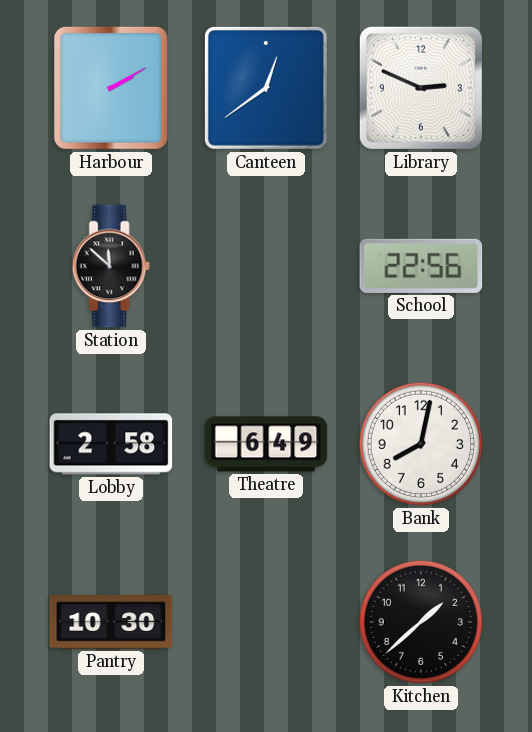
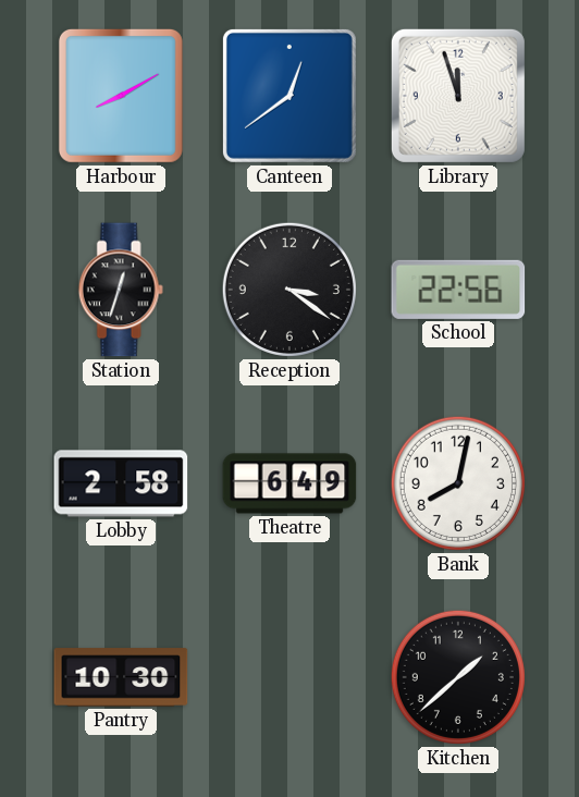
Harbour: 2:10 -> 8:10
Library: 2:49 -> 11:57
Station: 11:52 -> 12:33
Reception: none -> 3:21
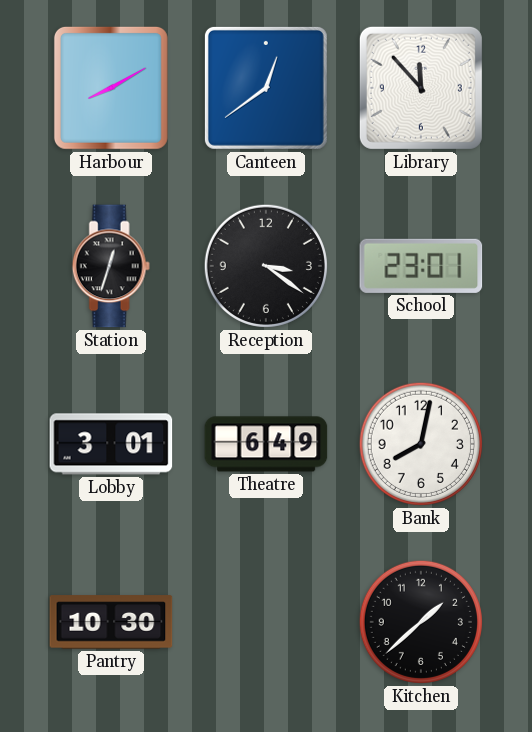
Library: 11:57 -> 11:53
School: 22:56 -> 23:01
Lobby: 2:58 -> 3:01
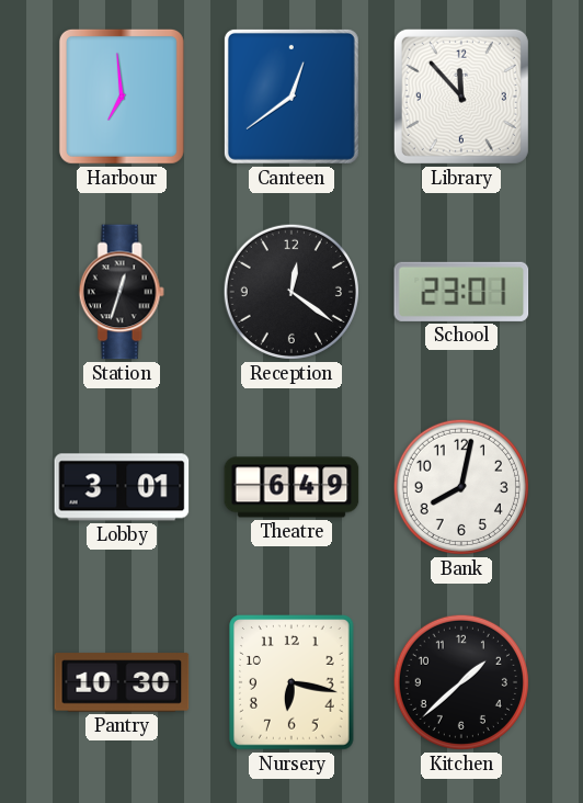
Harbour: 8:10 -> 6:59
Reception: 3:21 -> 12:21
Nursery: none -> 6:17
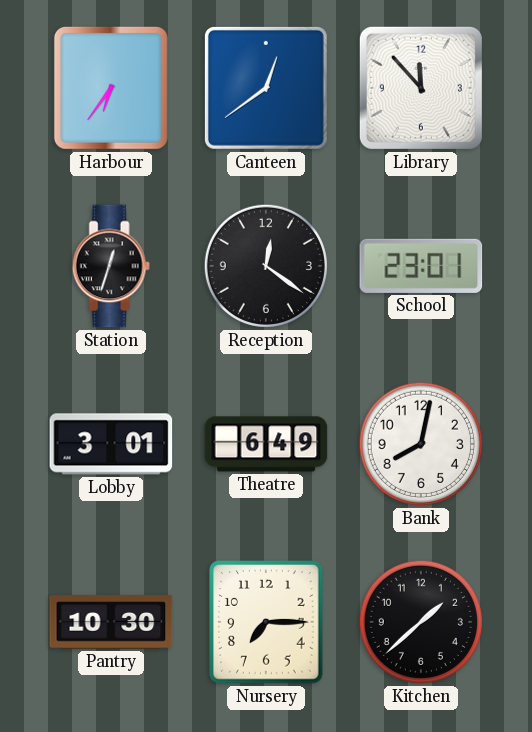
Harbour: 6:59 -> 6:36
Nursery: 6:17 -> 7:15
